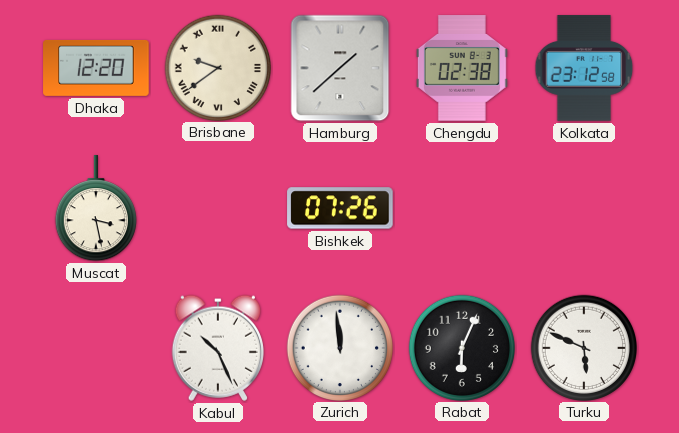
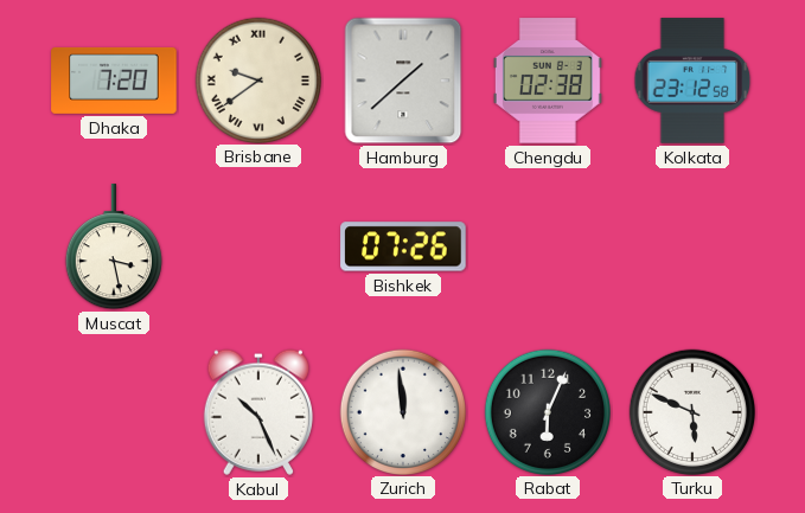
Dhaka: 12:20 -> 7:20
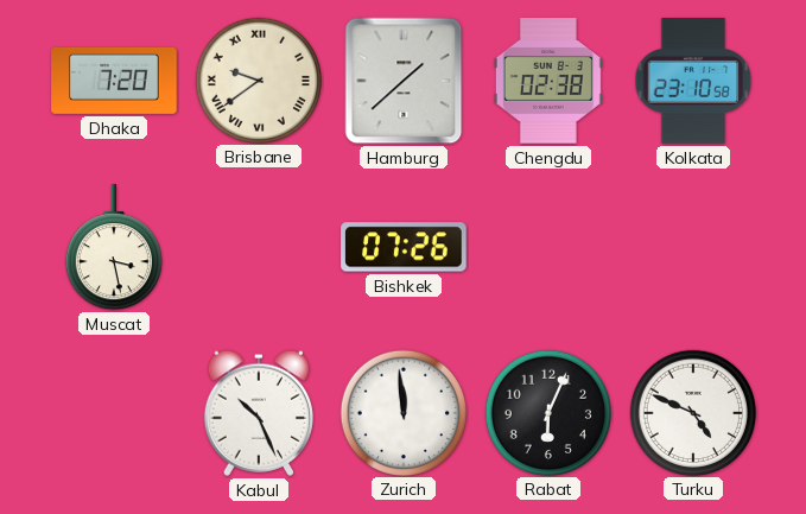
Kolkata: 23:12 -> 23:10
Turku: 5:49 -> 4:49
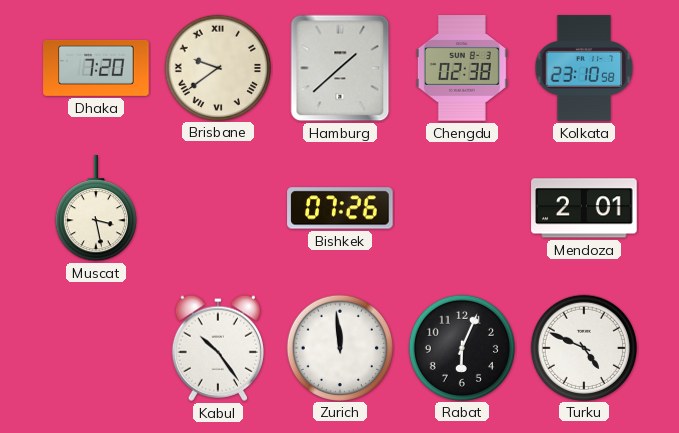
Mendoza: none -> 2:01
Kabul: 10:26 -> 10:24
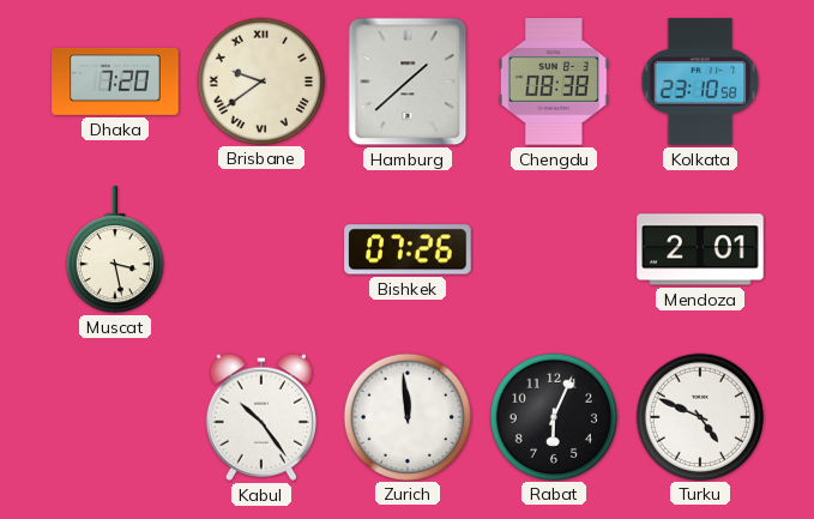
Chengdu: 02:38 -> 08:38
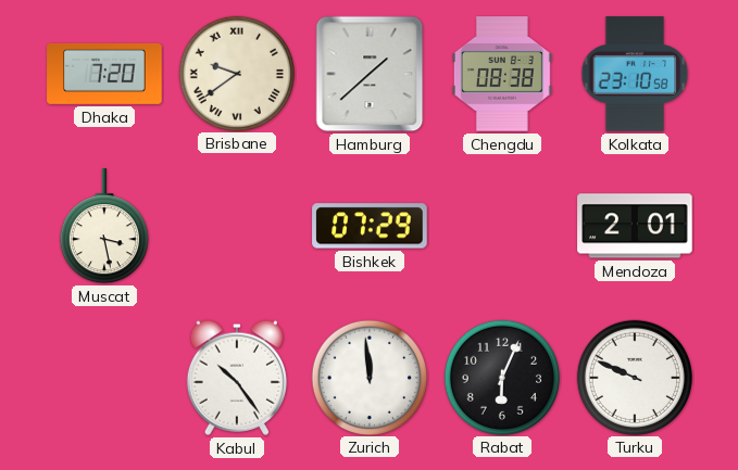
Bishkek: 07:26 -> 07:29
Turku: 4:49 -> 9:49
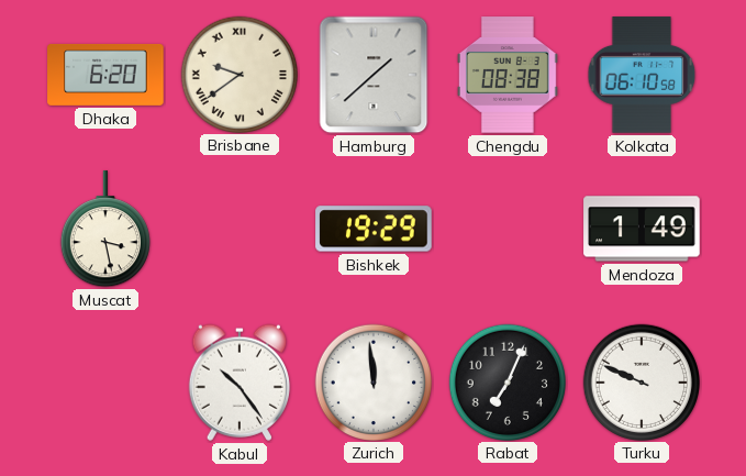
Dhaka: 7:20 -> 6:20
Kolkata: 23:10 -> 06:10
Bishkek: 07:29 -> 19:29
Mendoza: 2:01 -> 1:49
Rabat: 6:04 -> 7:04
